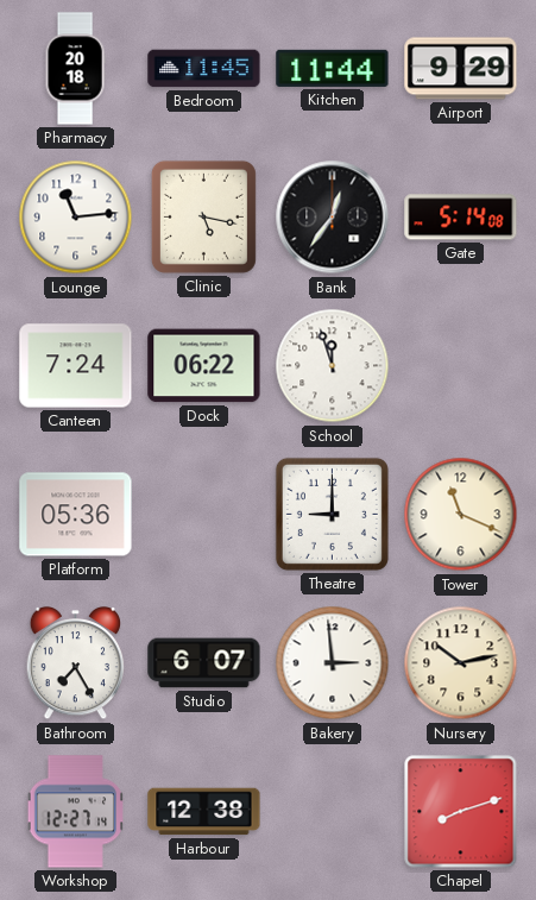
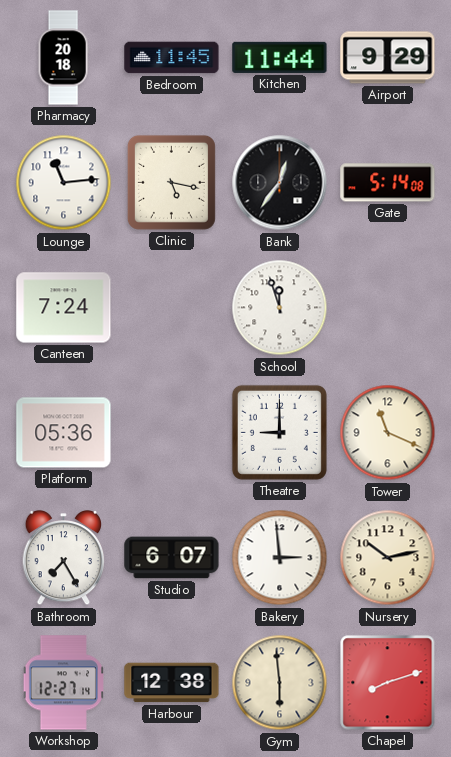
Dock: 06:22 -> none
Gym: none -> 5:59
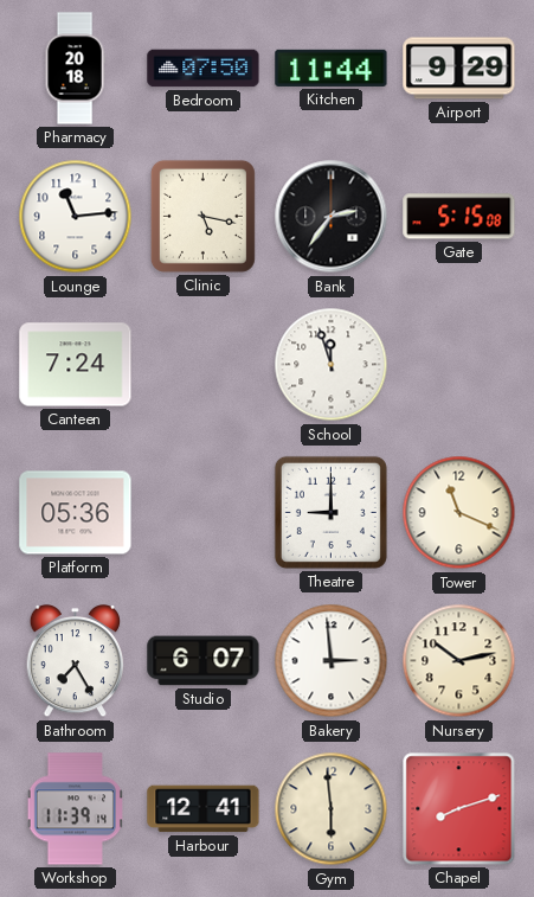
Bedroom: 11:45 -> 07:50
Bank: 12:36 -> 2:36
Gate: 5:14 -> 5:15
Workshop: 12:27 -> 11:39
Harbour: 12:38 -> 12:41
